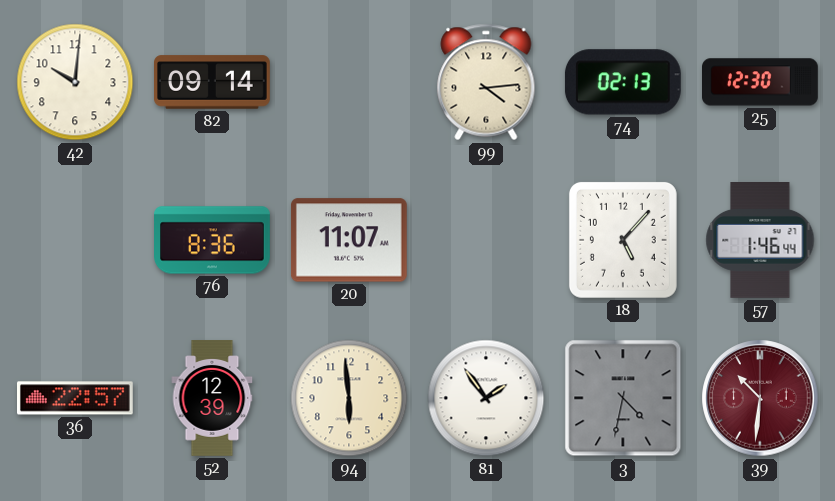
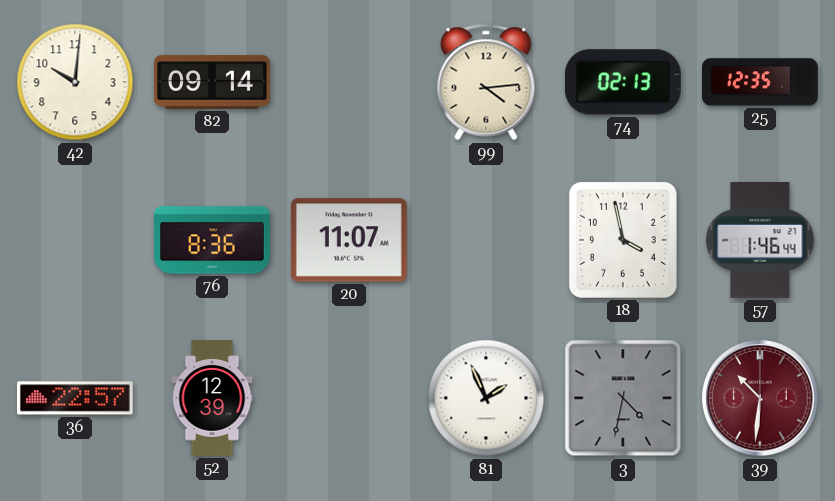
25: 12:30 -> 12:35
18: 5:07 -> 3:58
94: 5:59 -> none
81: 1:54 -> 1:56
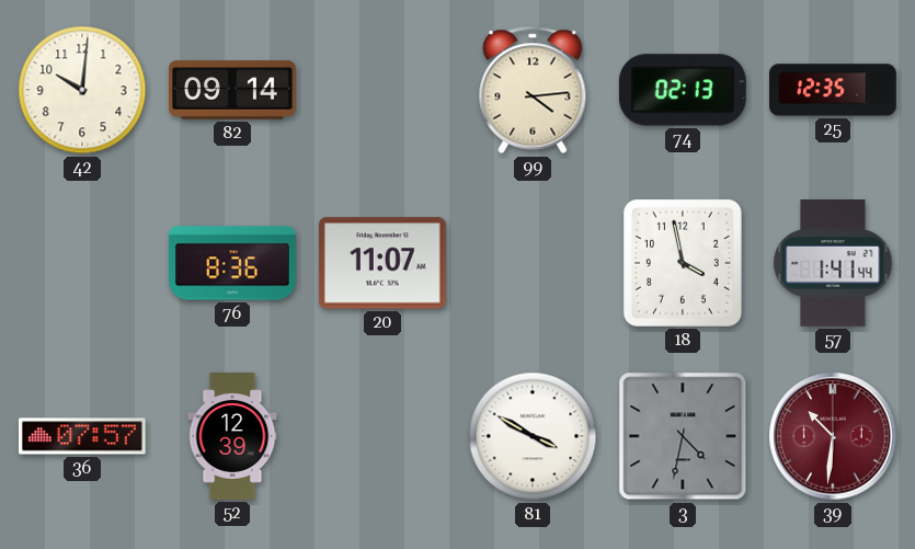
57: 1:46 -> 1:41
36: 22:57 -> 07:57
81: 1:56 -> 3:50
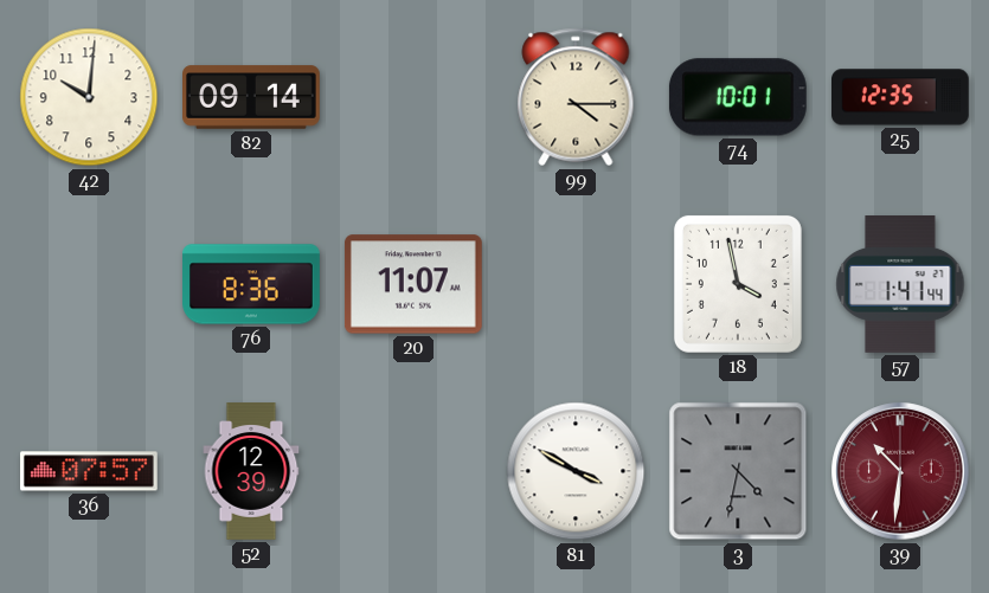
99: 4:14 -> 4:15
74: 02:13 -> 10:01
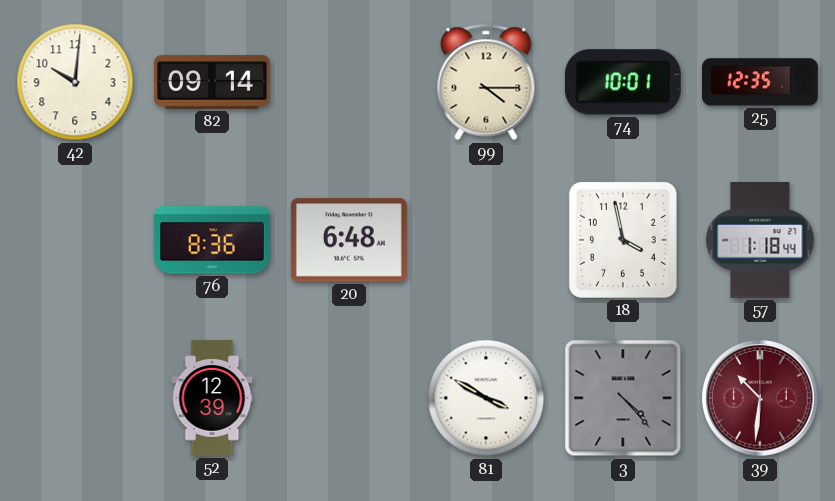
20: 11:07 -> 6:48
57: 1:41 -> 1:18
36: 07:57 -> none
3: 4:32 -> 4:23
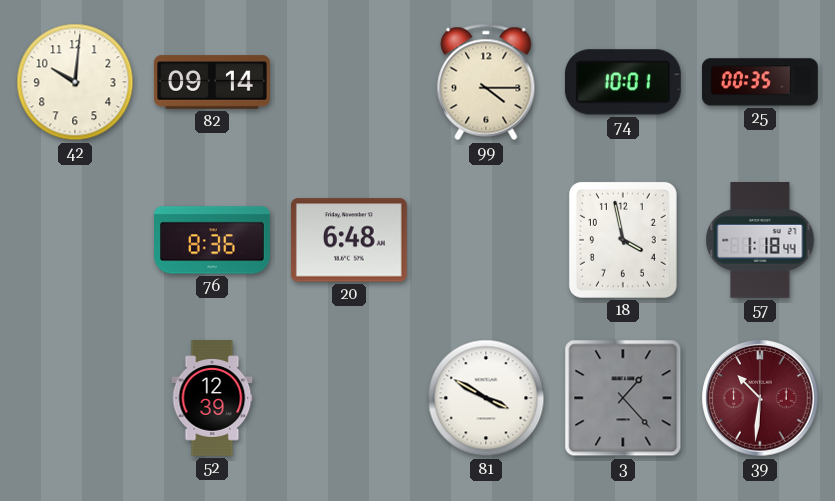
25: 12:35 -> 00:35
3: 4:23 -> 1:23
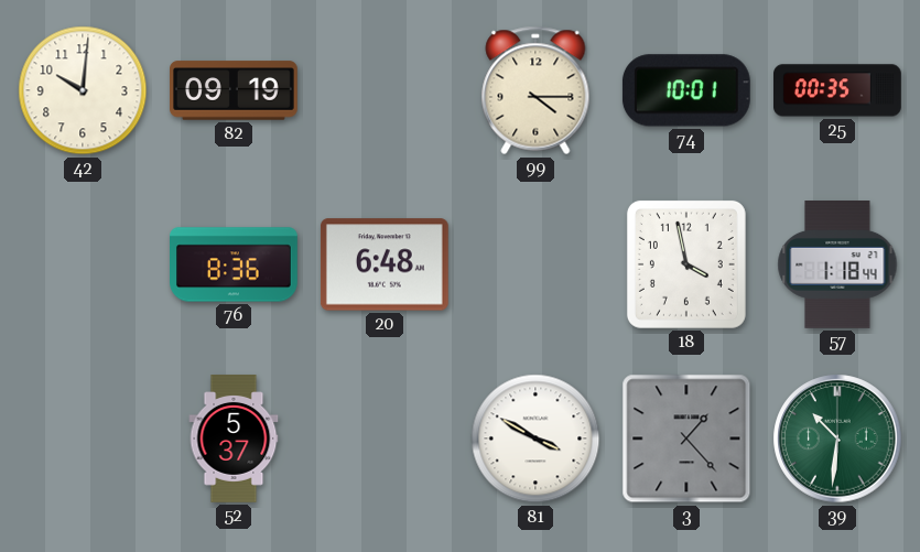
82: 09:14 -> 09:19
52: 12:39 -> 5:37
39 dial: burgundy -> green
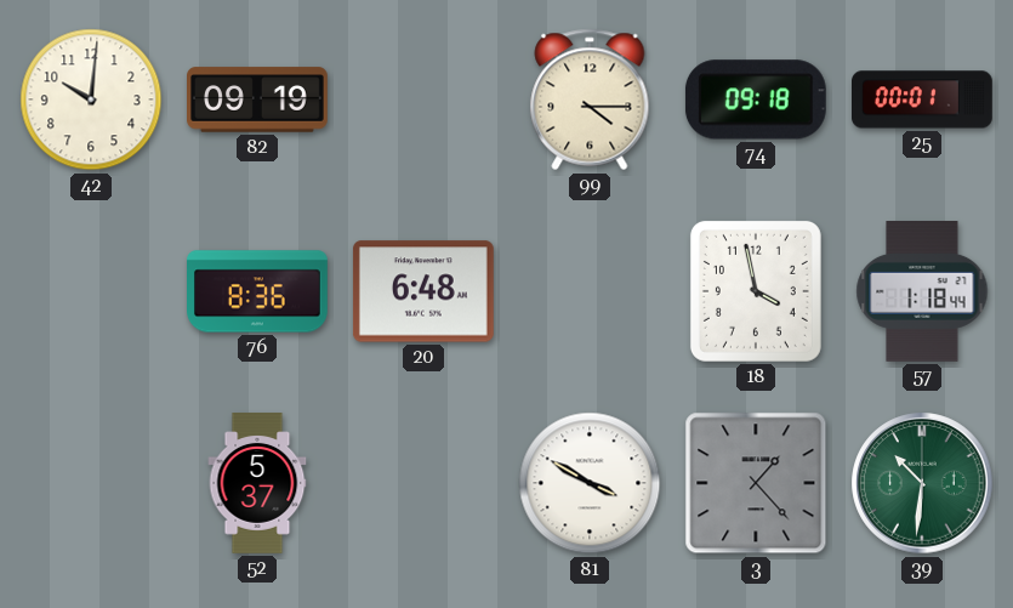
74: 10:01 -> 09:18
25: 00:35 -> 00:01
